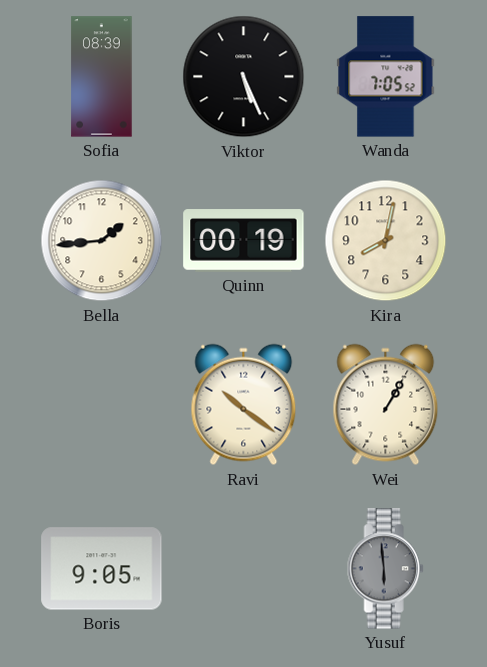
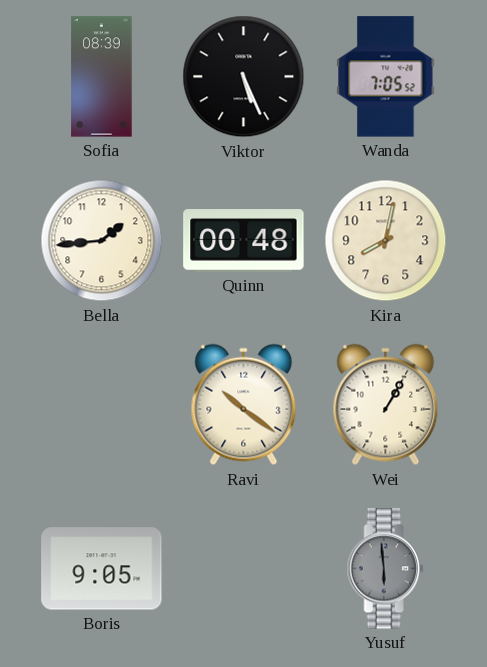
Quinn: 00:19 -> 00:48
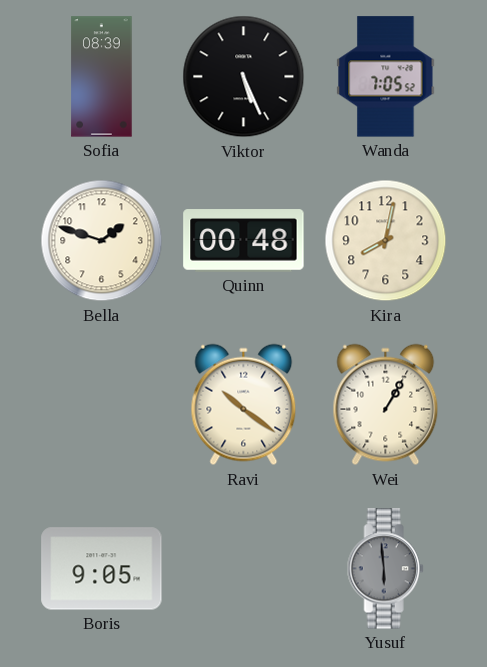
Bella: 1:44 -> 1:48
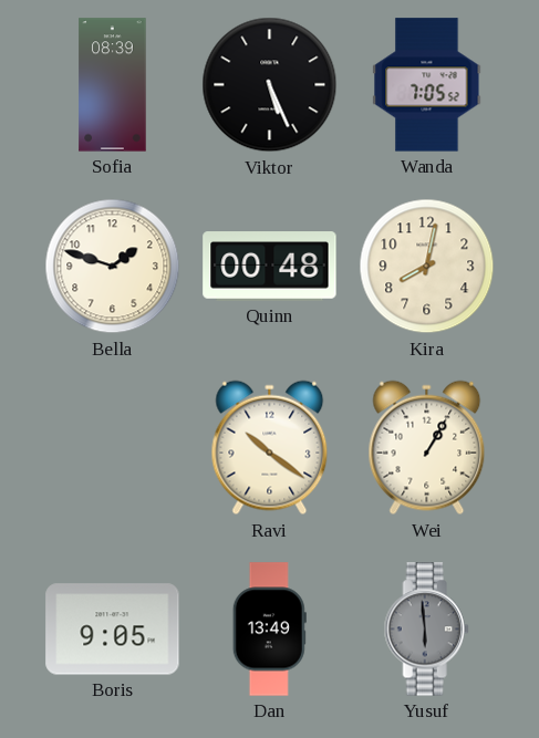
Dan: none -> 13:49
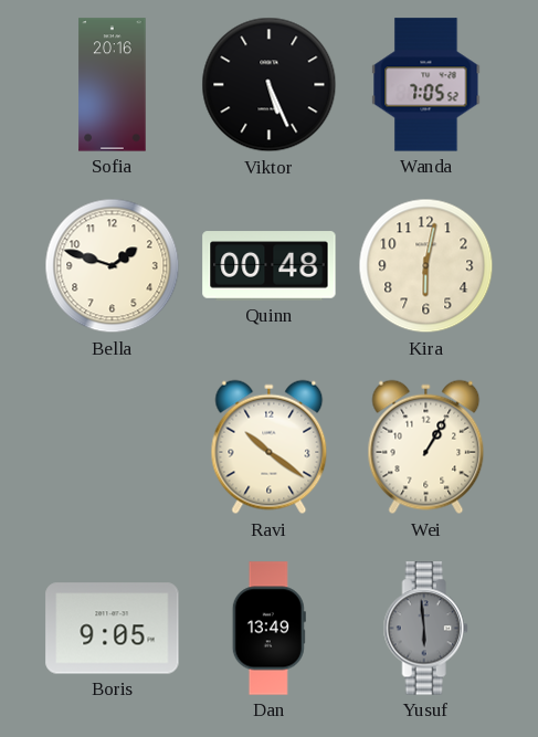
Sofia: 08:39 -> 20:16
Kira: 8:02 -> 6:02
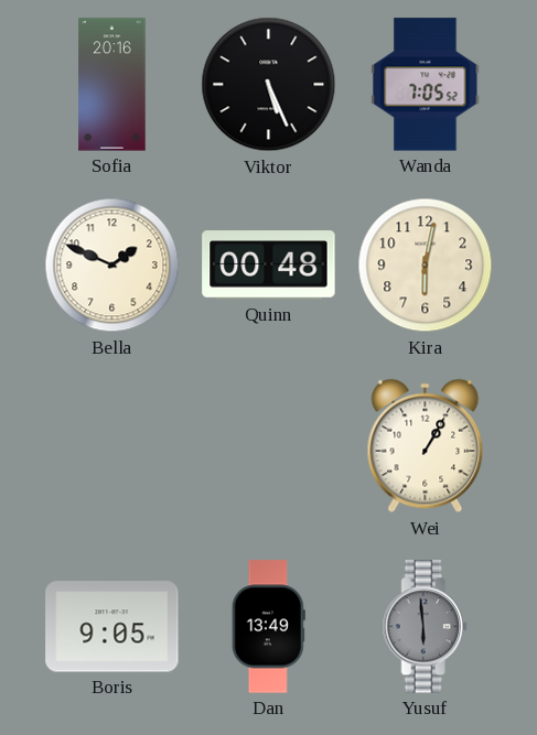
Bella: 1:48 -> 1:49
Ravi: 10:21 -> none
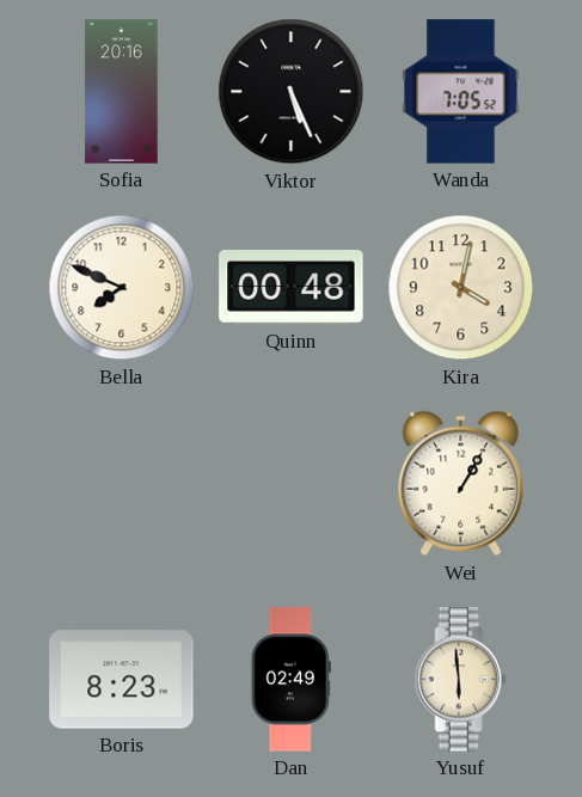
Bella: 1:49 -> 7:49
Kira: 6:02 -> 4:02
Boris: 9:05 -> 8:23
Dan: 13:49 -> 02:49
Yusuf dial: grey -> cream
